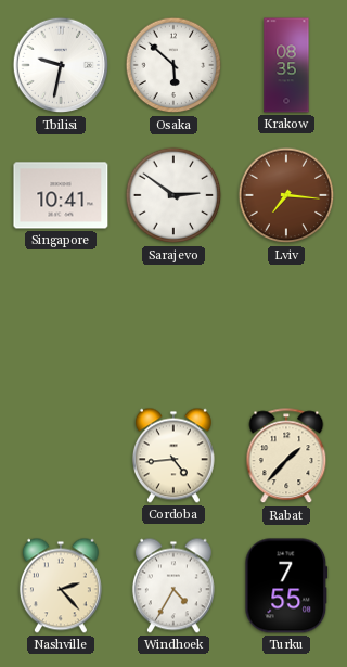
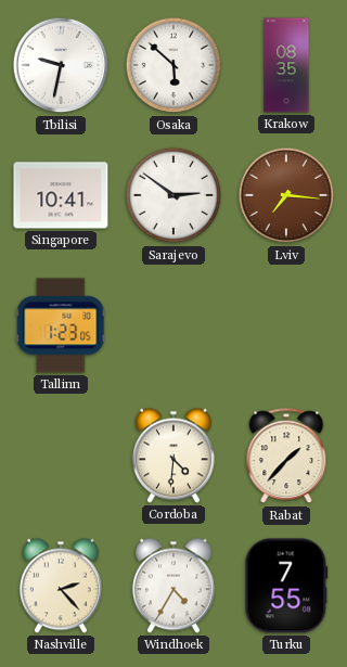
Tallinn: none -> 1:23
Cordoba: 4:44 -> 4:31
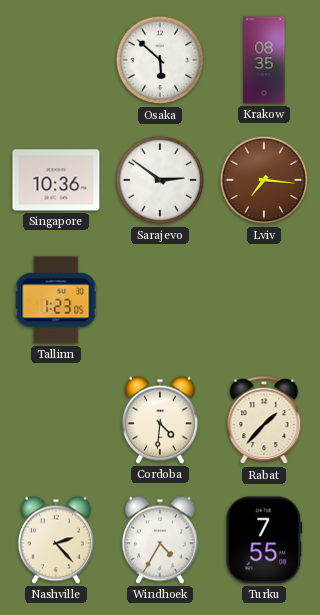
Tbilisi: 9:32 -> none
Singapore: 10:41 -> 10:36
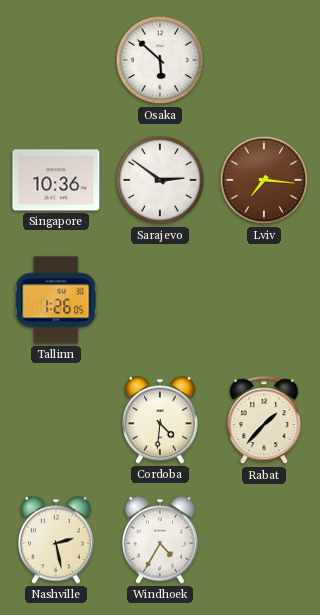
Krakow: 08:35 -> none
Tallinn: 1:23 -> 1:26
Nashville: 2:23 -> 2:28
Turku: 7:55 -> none
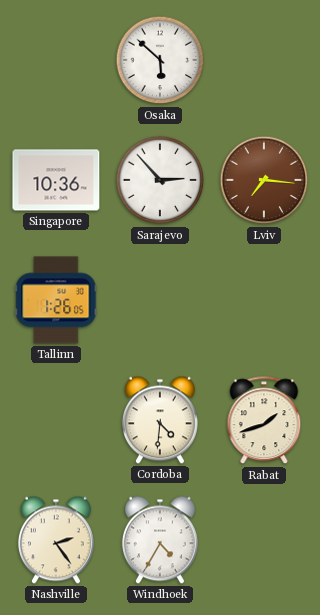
Sarajevo: 2:51 -> 2:53
Rabat: 1:37 -> 1:42
Nashville: 2:28 -> 2:24
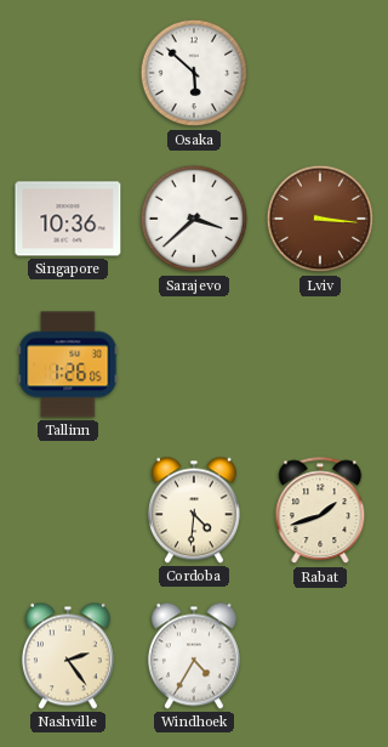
Sarajevo: 2:53 -> 3:38
Lviv: 7:16 -> 3:16
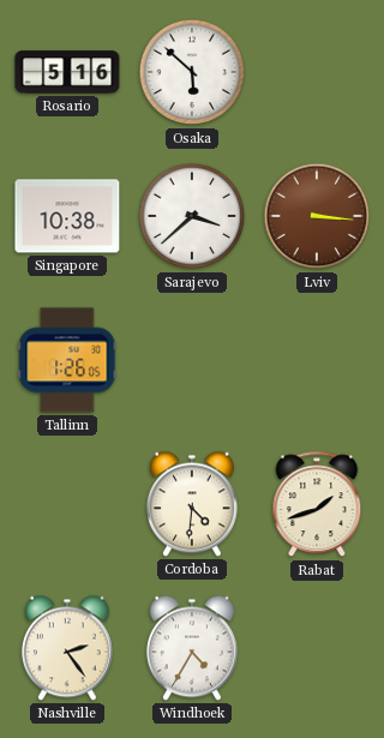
Rosario: none -> 5:16
Singapore: 10:36 -> 10:38
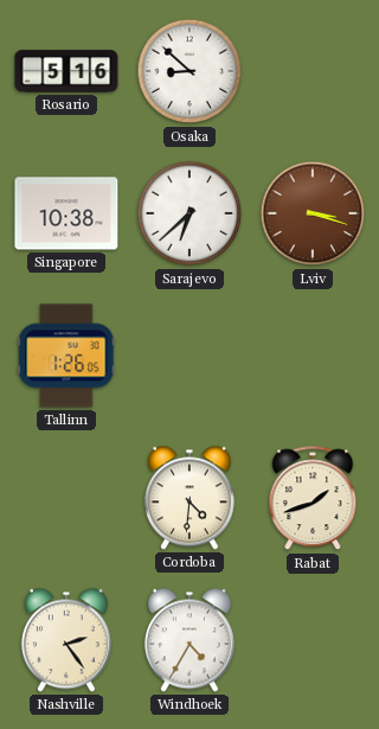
Osaka: 5:52 -> 8:52
Sarajevo: 3:38 -> 6:38
Lviv: 3:16 -> 3:18
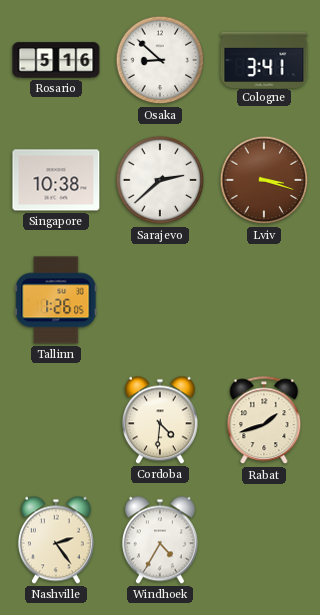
Cologne: none -> 3:41
Sarajevo: 6:38 -> 2:38
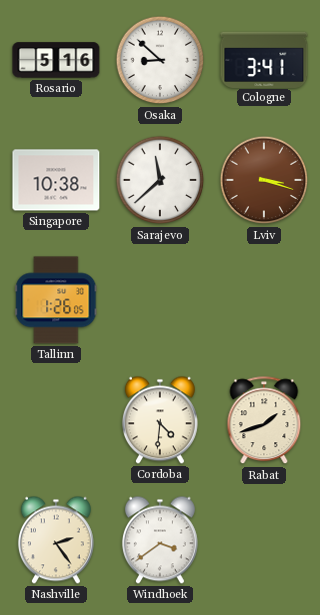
Sarajevo: 2:38 -> 11:38
Windhoek: 4:35 -> 3:39
